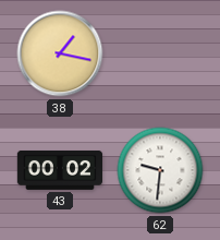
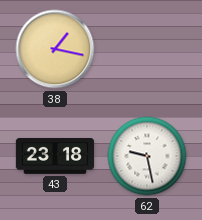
43: 00:02 -> 23:18
62: 9:31 -> 9:28
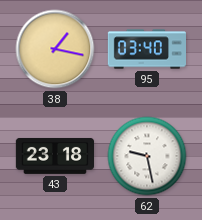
95: none -> 03:40
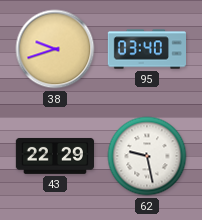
38: 1:17 -> 9:42
43: 23:18 -> 22:29
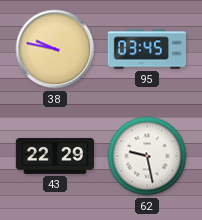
38: 9:42 -> 9:47
95: 03:40 -> 03:45
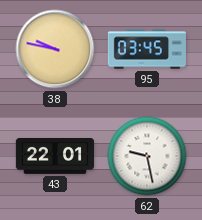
43: 22:29 -> 22:01
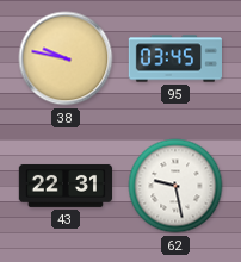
43: 22:01 -> 22:31
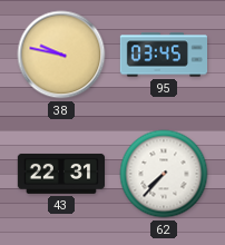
62: 9:28 -> 7:37
